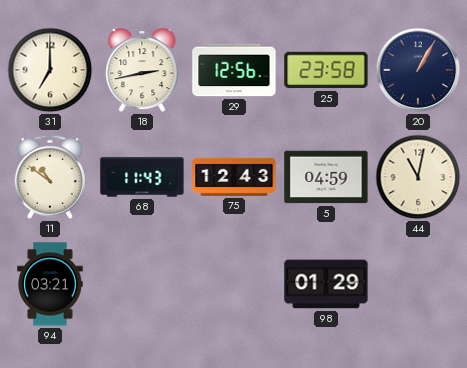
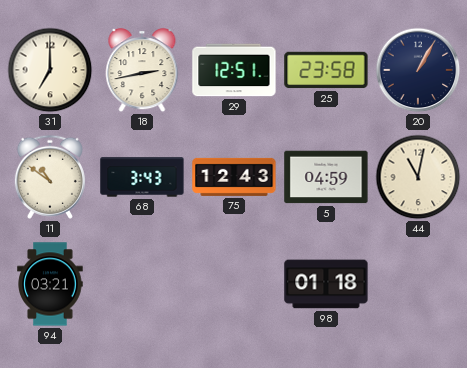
29: 12:56 -> 12:51
68: 11:43 -> 3:43
98: 01:29 -> 01:18
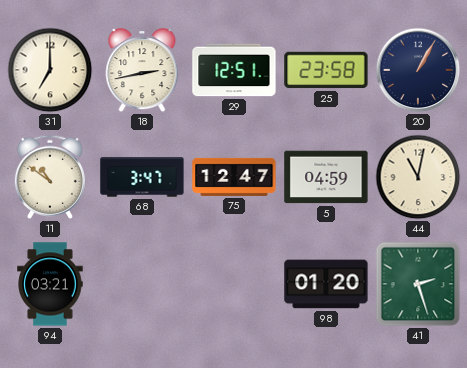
68: 3:43 -> 3:47
75: 12:43 -> 12:47
98: 01:18 -> 01:20
41: none -> 2:27
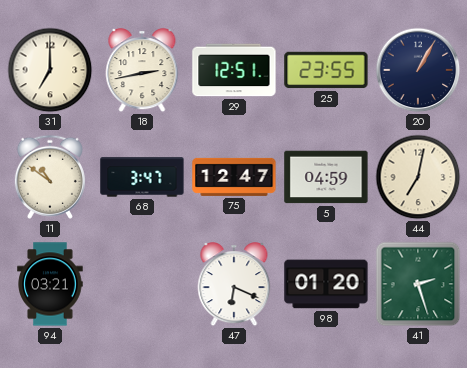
25: 23:58 -> 23:55
44: 11:02 -> 7:02
47: none -> 6:19
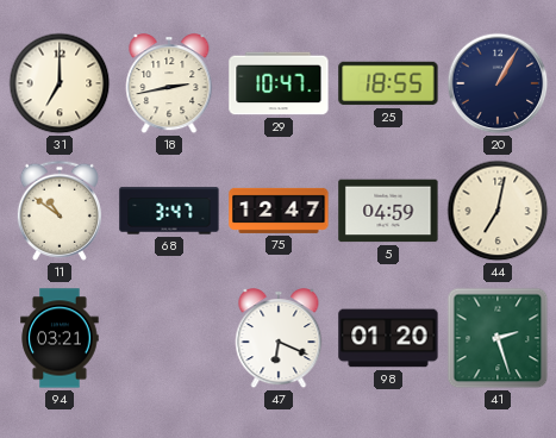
29: 12:51 -> 10:47
25: 23:55 -> 18:55
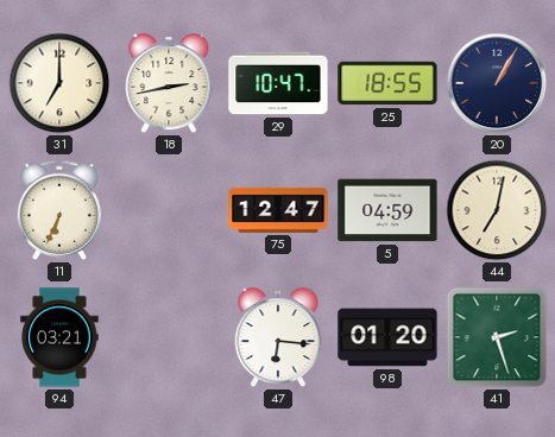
11: 10:51 -> 6:34
68: 3:47 -> none
47: 6:19 -> 6:16
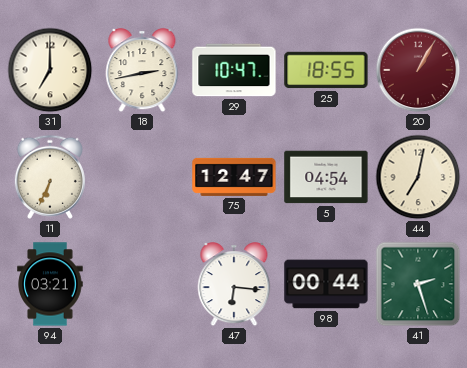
20 dial: navy -> burgundy
5: 04:59 -> 04:54
98: 01:20 -> 00:44
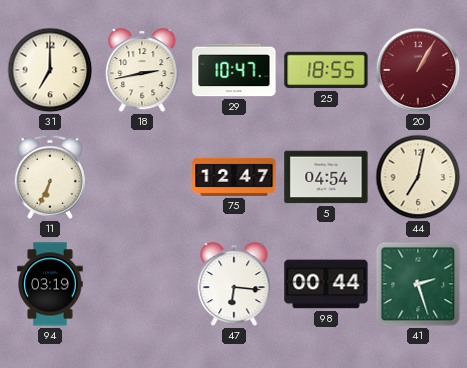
94: 03:21 -> 03:19
